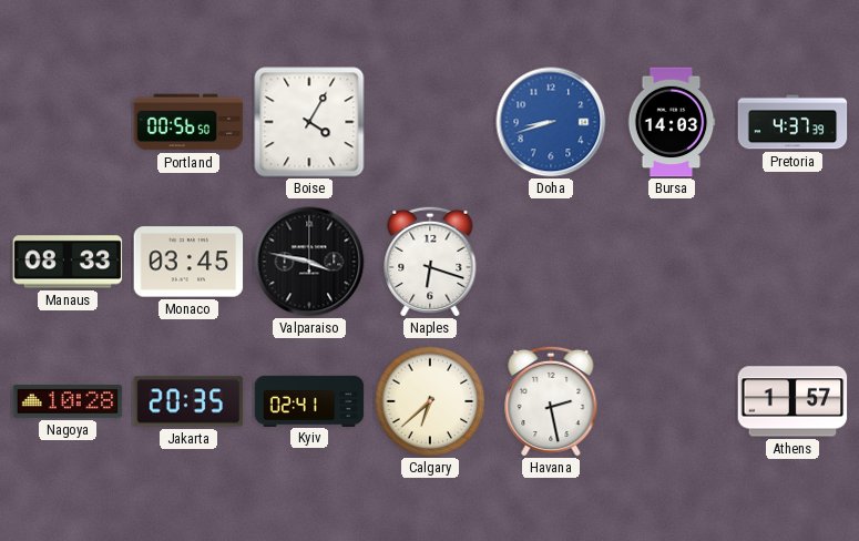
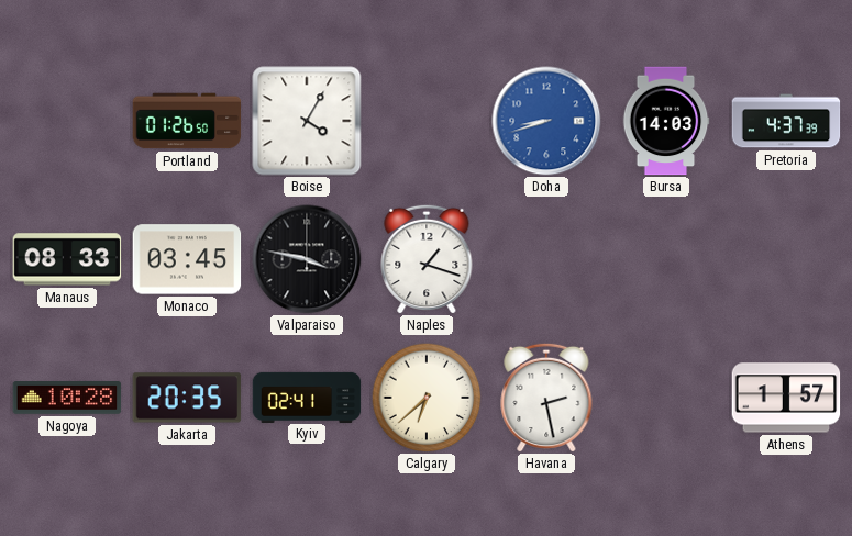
Portland: 00:56 -> 01:26
Naples: 6:18 -> 1:18
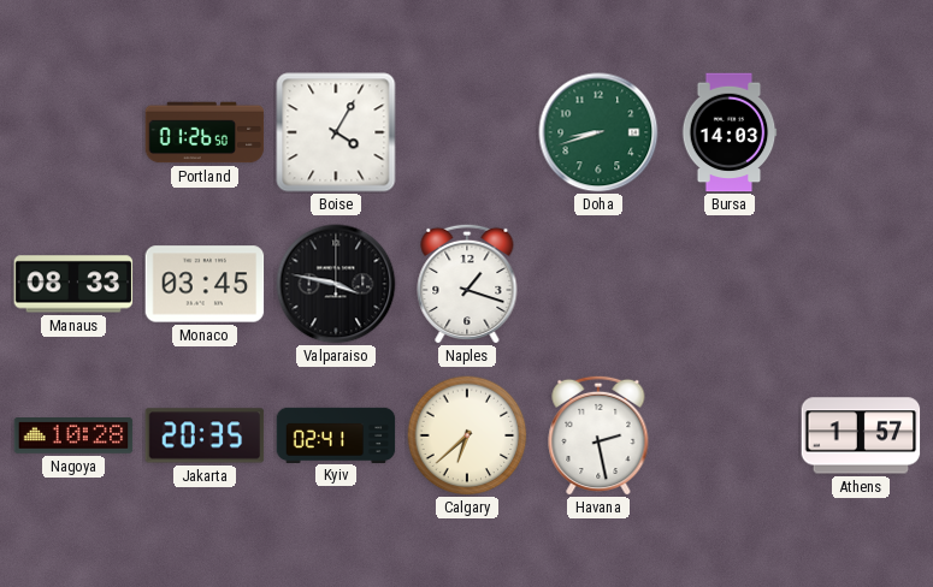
Doha dial: blue -> green
Pretoria: 4:37 -> none
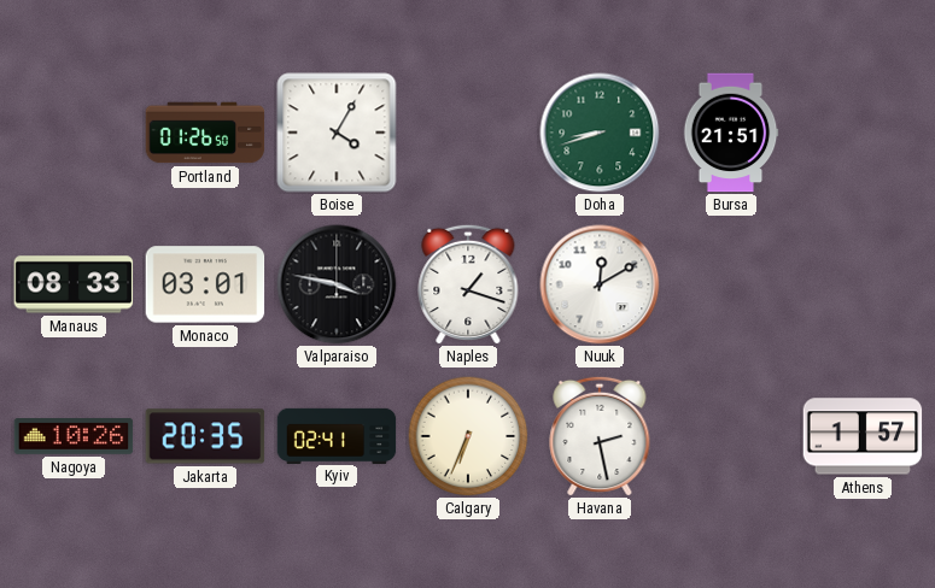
Bursa: 14:03 -> 21:51
Monaco: 03:45 -> 03:01
Nuuk: none -> 12:10
Nagoya: 10:28 -> 10:26
Calgary: 6:38 -> 6:34
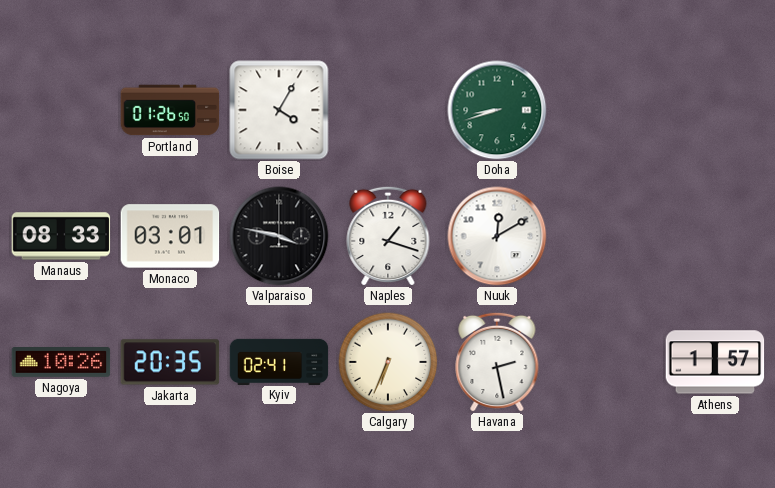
Bursa: 21:51 -> none
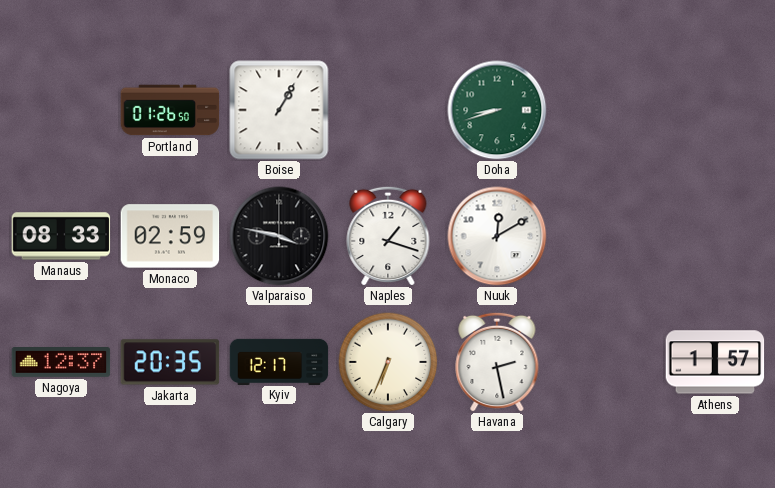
Boise: 4:05 -> 1:05
Monaco: 03:01 -> 02:59
Nagoya: 10:26 -> 12:37
Kyiv: 02:41 -> 12:17
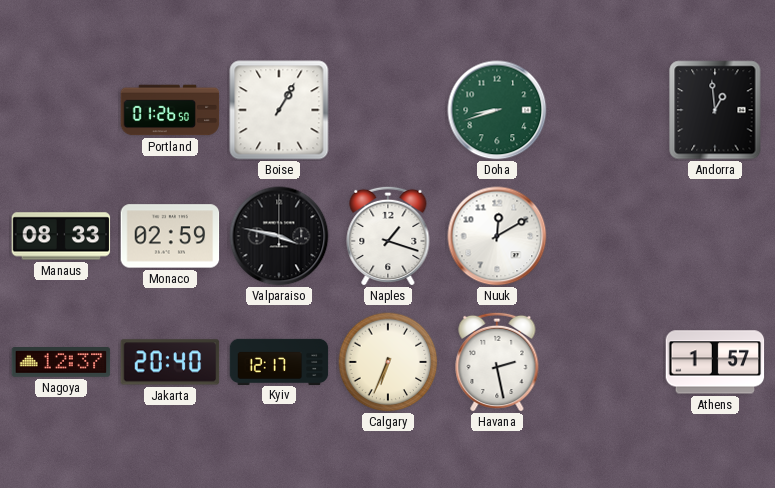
Andorra: none -> 12:59
Jakarta: 20:35 -> 20:40
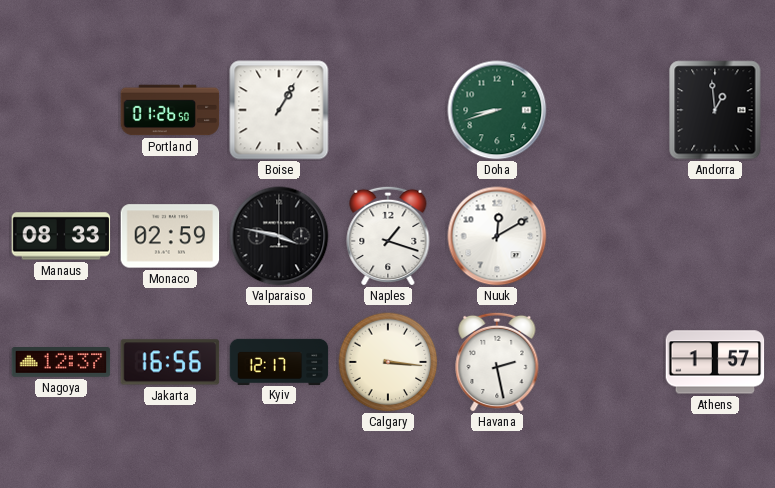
Jakarta: 20:40 -> 16:56
Calgary: 6:34 -> 3:16
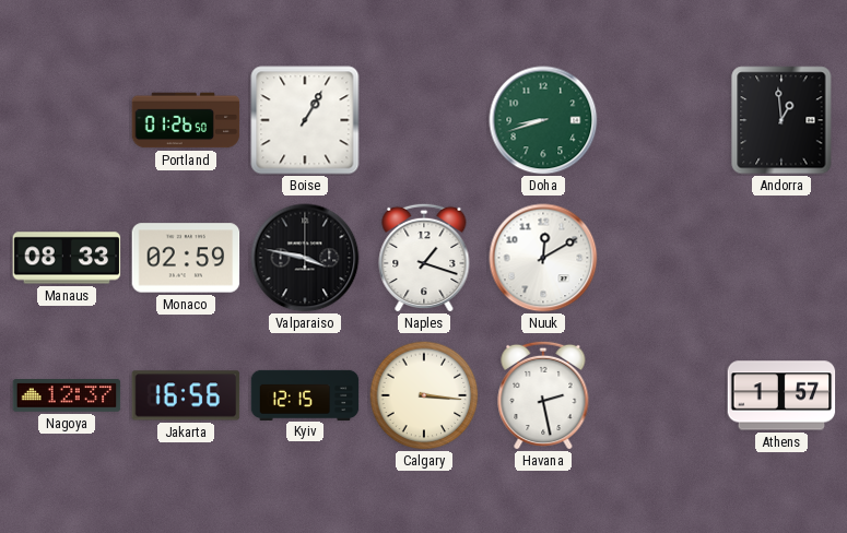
Kyiv: 12:17 -> 12:15
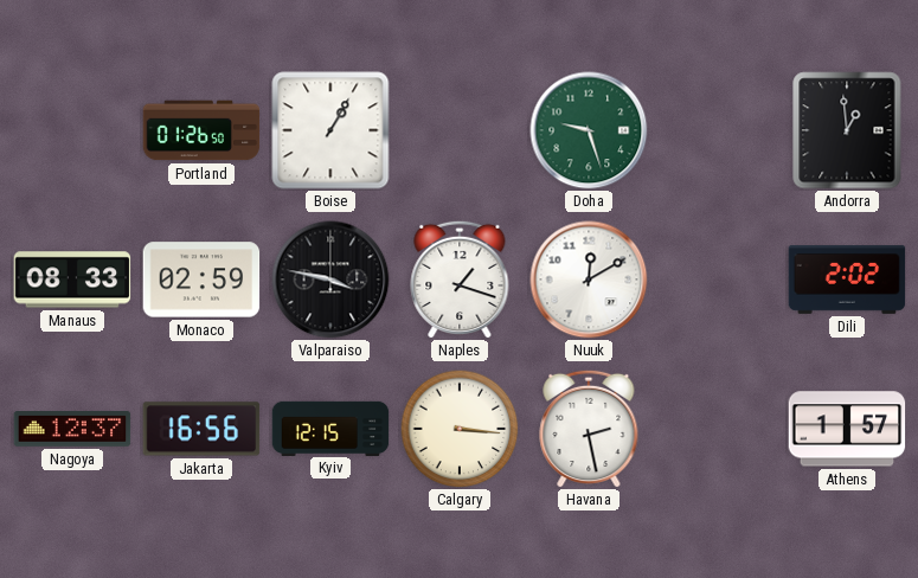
Doha: 8:42 -> 9:27
Dili: none -> 2:02
